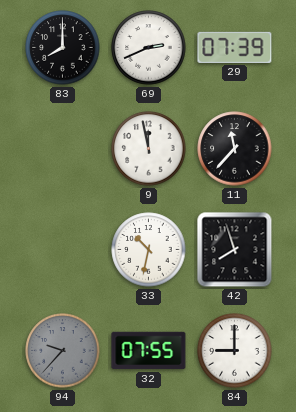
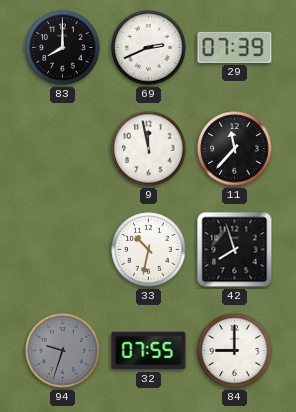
94: 9:37 -> 9:33
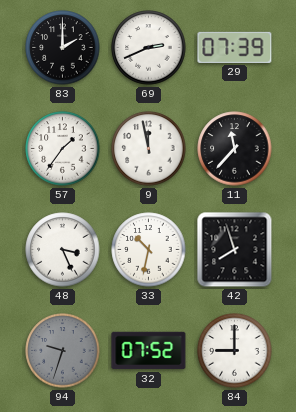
83: 8:00 -> 2:00
57: none -> 1:36
48: none -> 3:26
32: 07:55 -> 07:52
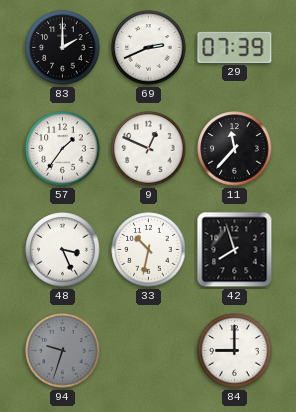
9: 11:58 -> 12:49
32: 07:52 -> none
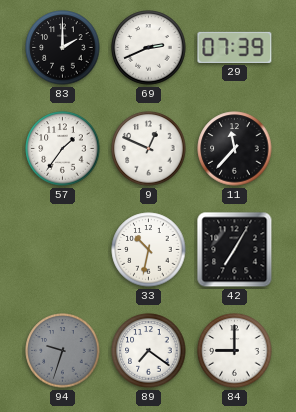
48: 3:26 -> none
42: 7:57 -> 7:05
89: none -> 7:21
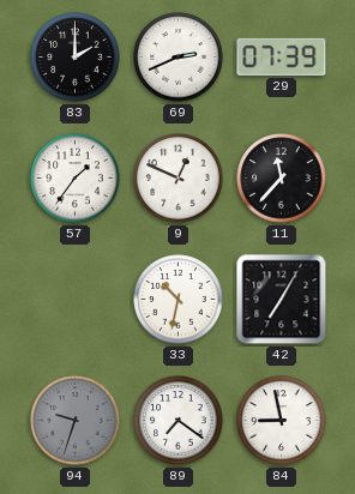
84: 9:00 -> 8:58
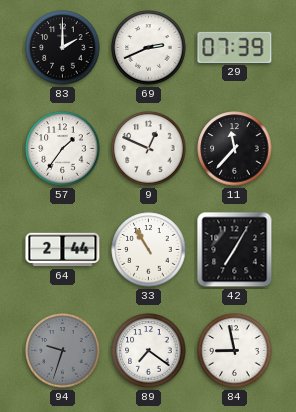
64: none -> 2:44
33: 10:32 -> 10:55
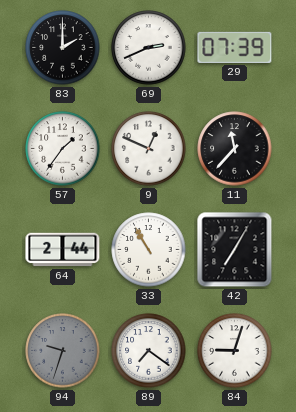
84: 8:58 -> 9:03
